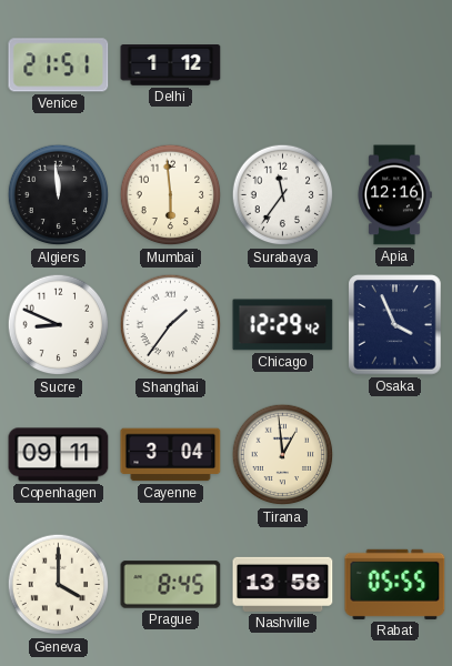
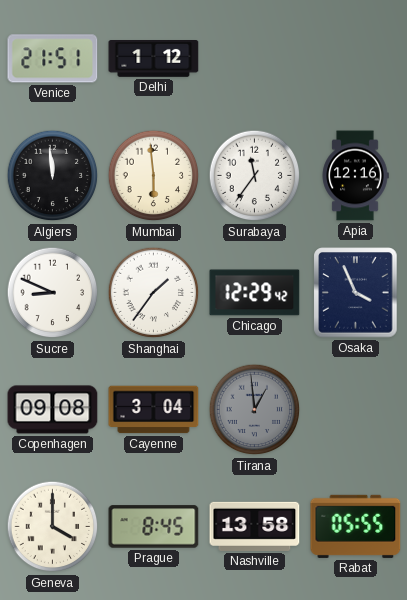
Copenhagen: 09:11 -> 09:08
Tirana dial: cream -> grey
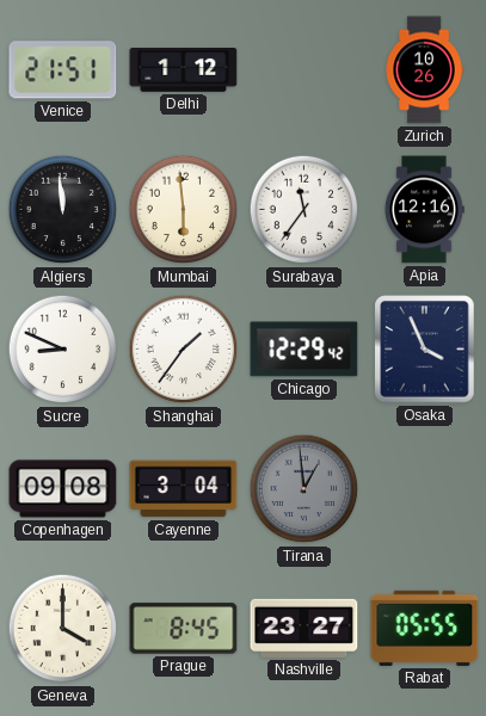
Zurich: none -> 10:26
Nashville: 13:58 -> 23:27
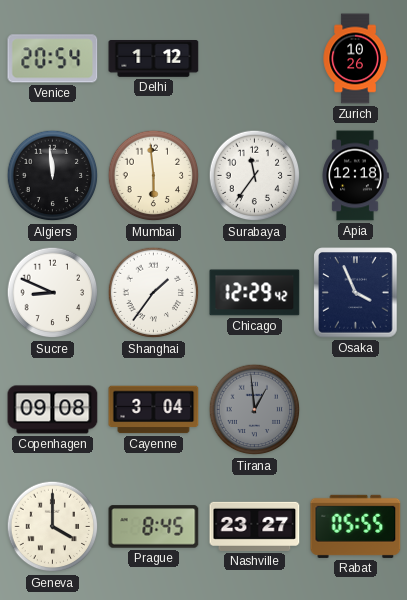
Venice: 21:51 -> 20:54
Apia: 12:16 -> 12:18
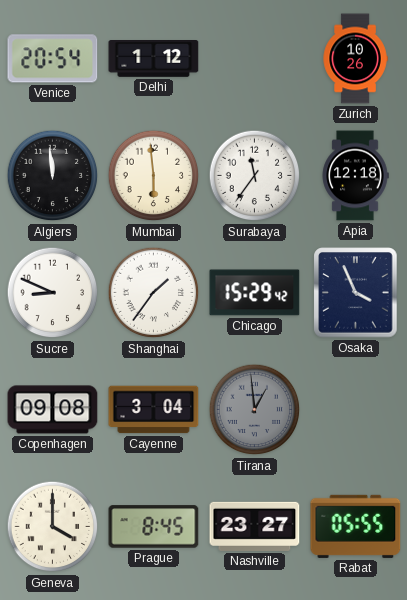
Chicago: 12:29 -> 15:29
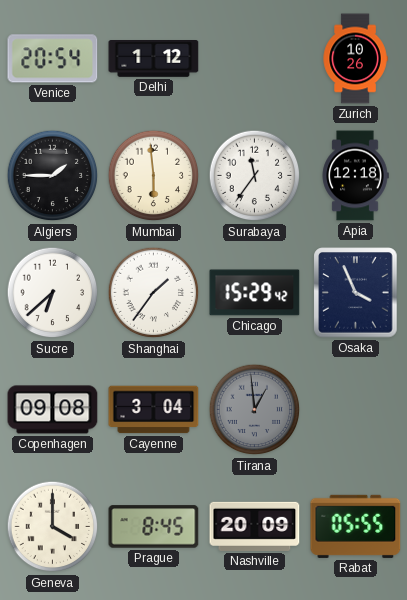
Algiers: 11:59 -> 1:45
Sucre: 8:49 -> 6:38
Nashville: 23:27 -> 20:09
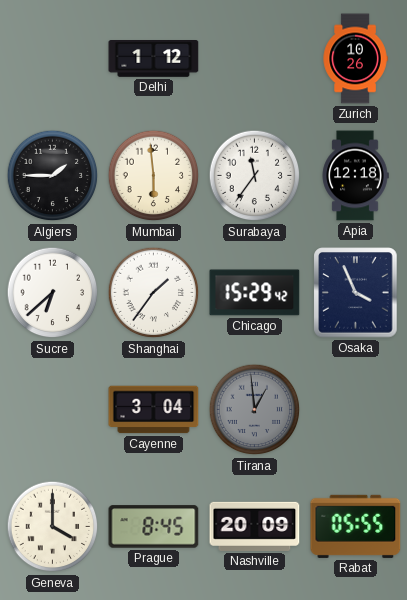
Venice: 20:54 -> none
Copenhagen: 09:08 -> none
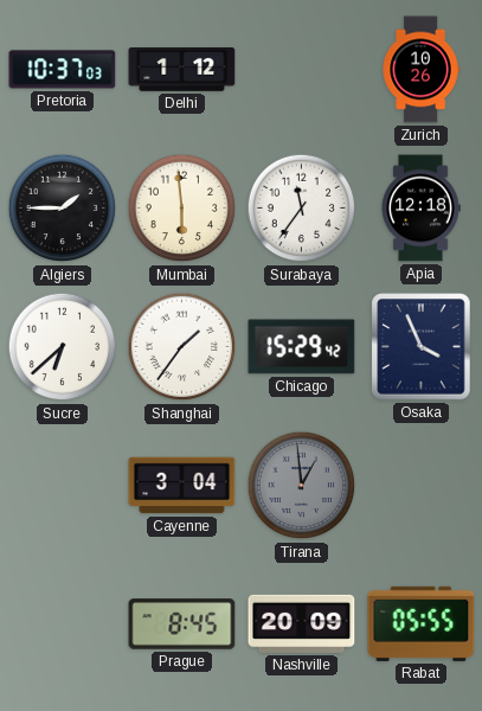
Pretoria: none -> 10:37
Geneva: 4:00 -> none
